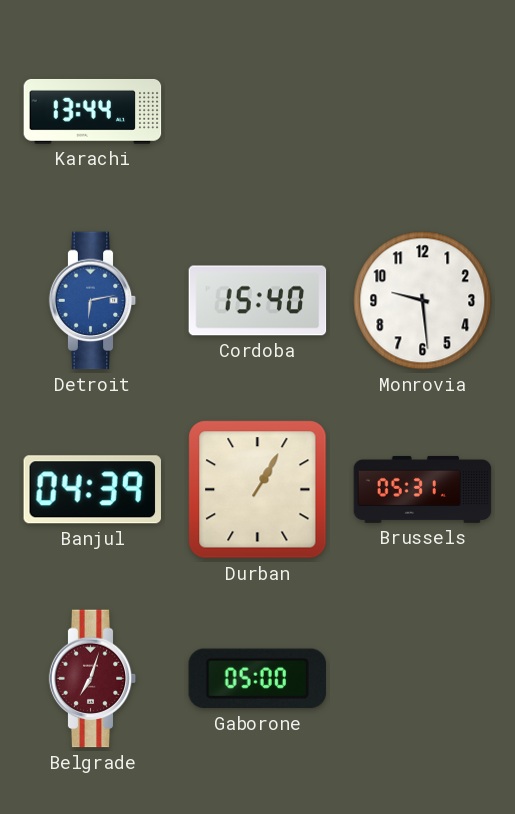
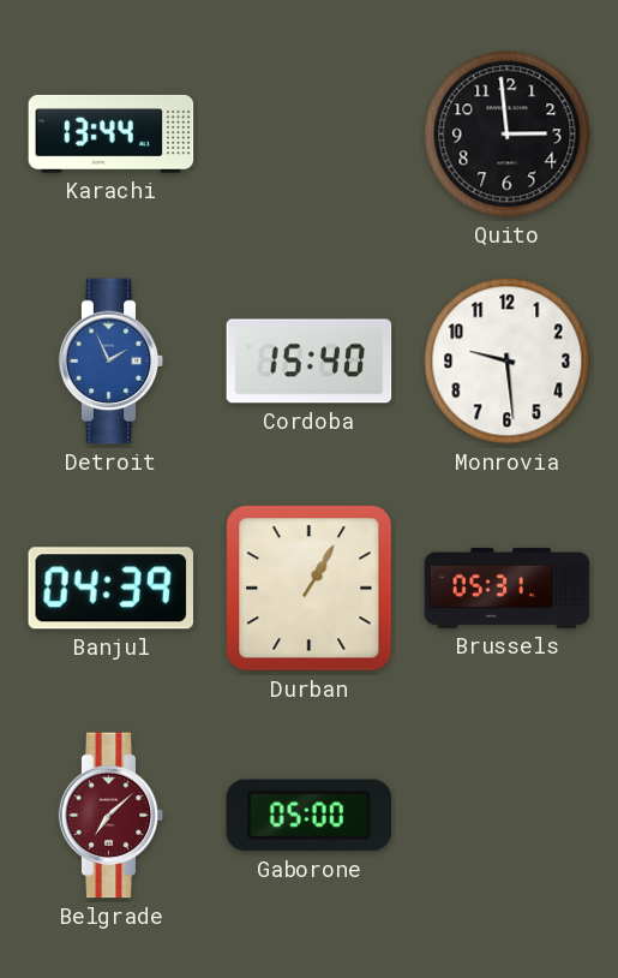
Quito: none -> 2:59
Detroit: 6:13 -> 1:56
Belgrade: 7:03 -> 7:08
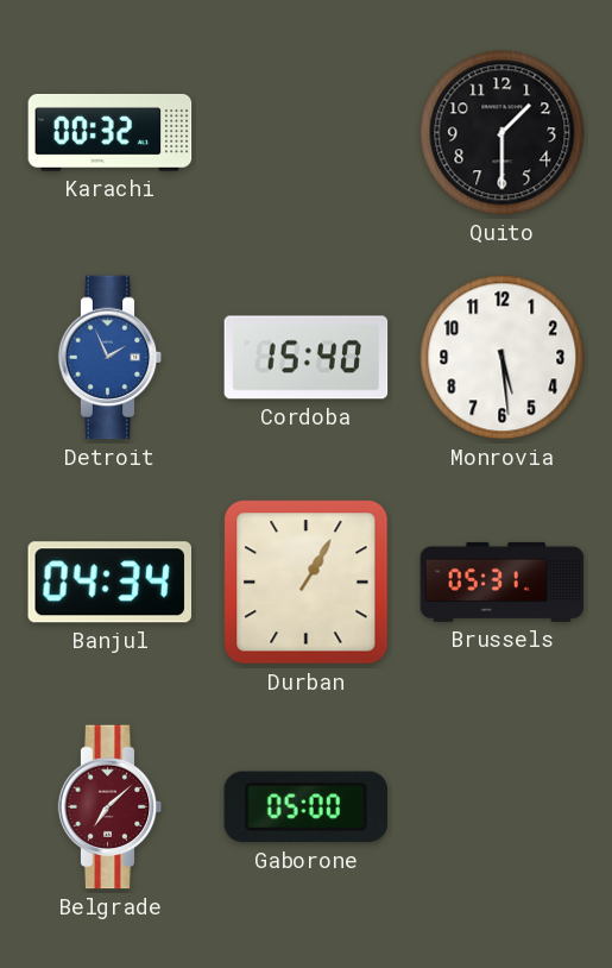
Karachi: 13:44 -> 00:32
Quito: 2:59 -> 1:30
Monrovia: 9:29 -> 5:29
Banjul: 04:39 -> 04:34
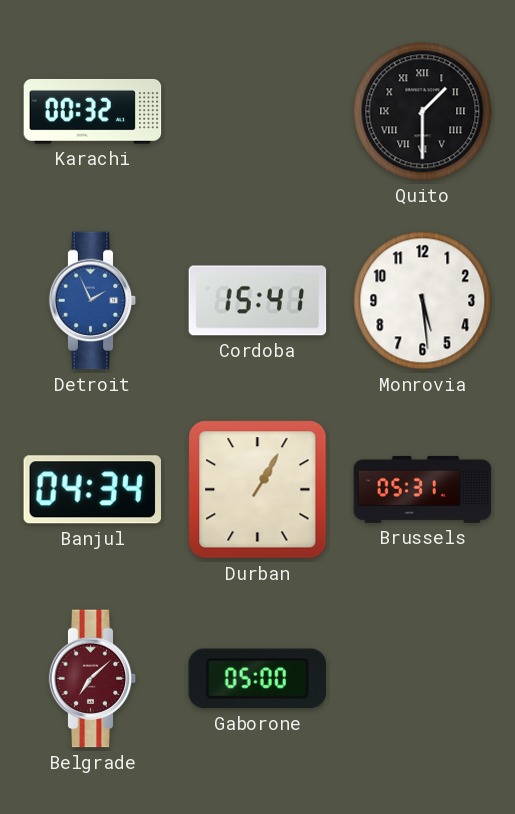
Quito numerals: Arabic -> Roman
Cordoba: 15:40 -> 15:41
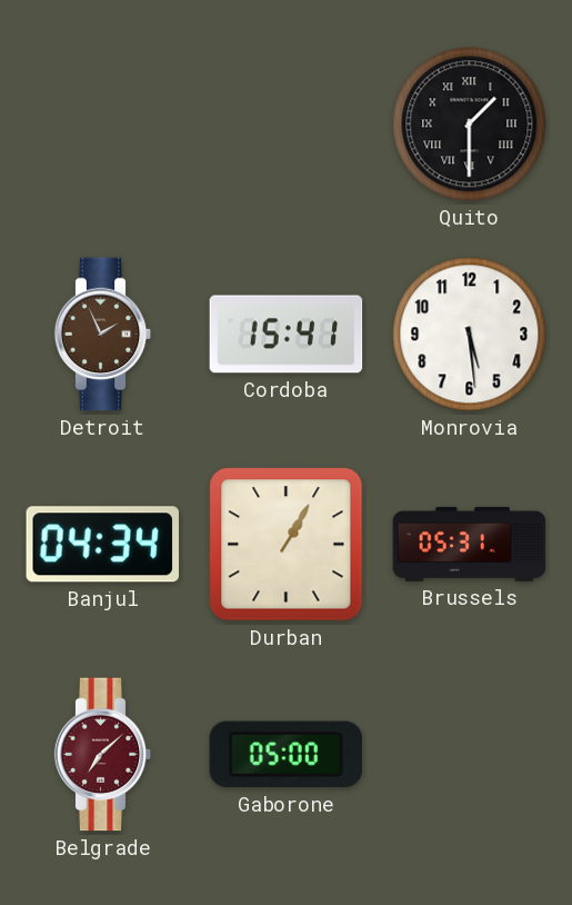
Karachi: 00:32 -> none
Detroit dial: blue -> brown
